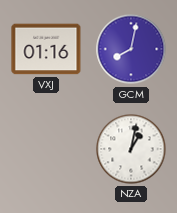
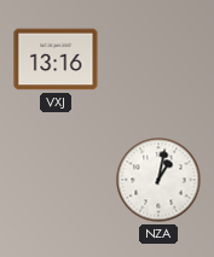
VXJ: 01:16 -> 13:16
GCM: 8:02 -> none
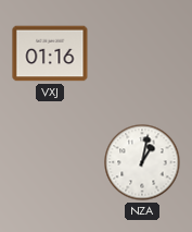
VXJ: 13:16 -> 01:16
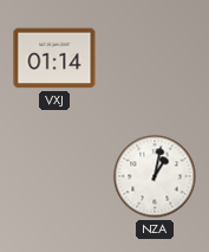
VXJ: 01:16 -> 01:14
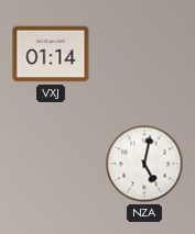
NZA: 1:02 -> 5:02
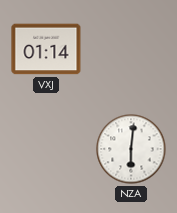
NZA: 5:02 -> 6:01
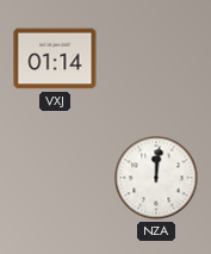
NZA: 6:01 -> 12:01
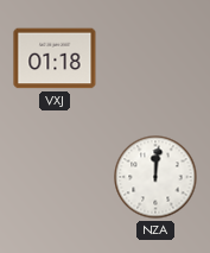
VXJ: 01:14 -> 01:18
